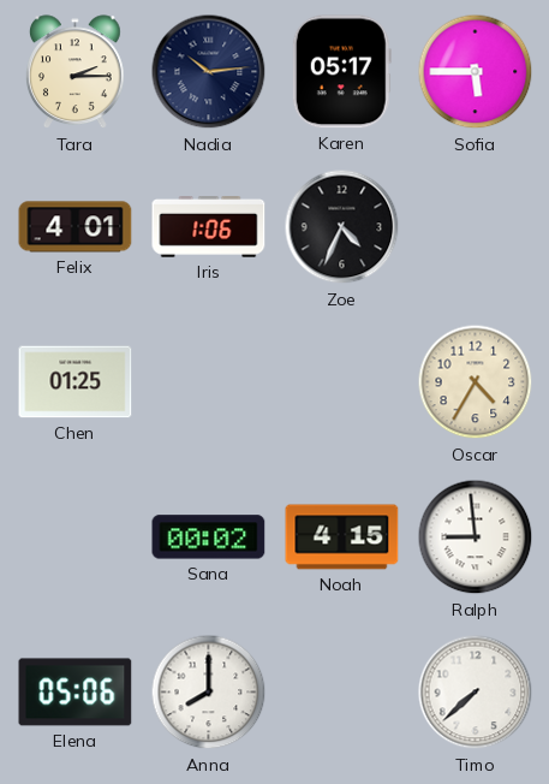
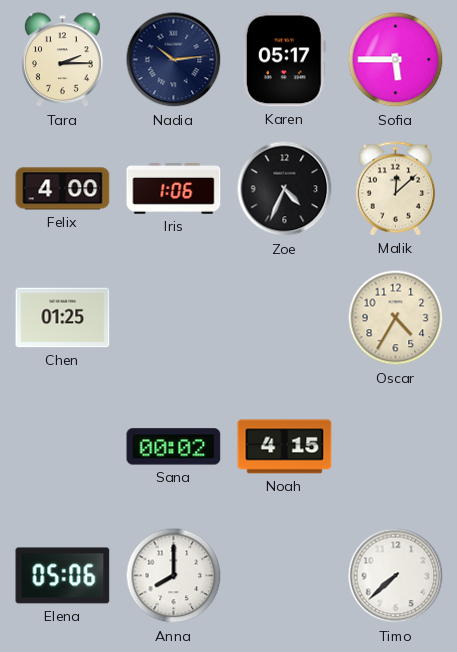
Felix: 4:01 -> 4:00
Malik: none -> 12:08
Ralph: 8:59 -> none
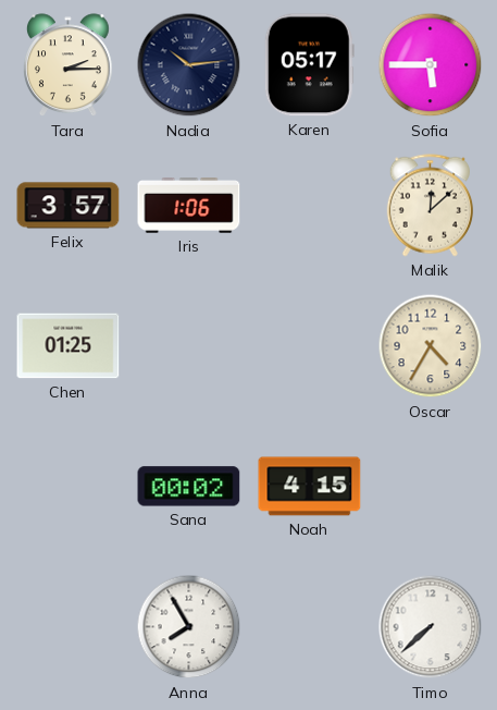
Felix: 4:00 -> 3:57
Zoe: 4:34 -> none
Elena: 05:06 -> none
Anna: 8:00 -> 7:55
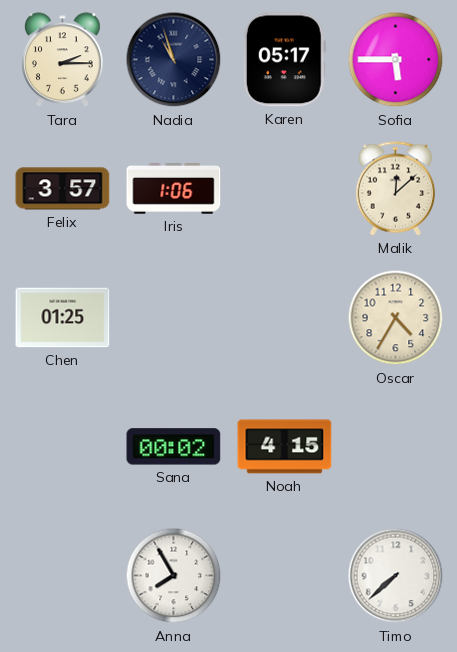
Nadia: 10:14 -> 10:57
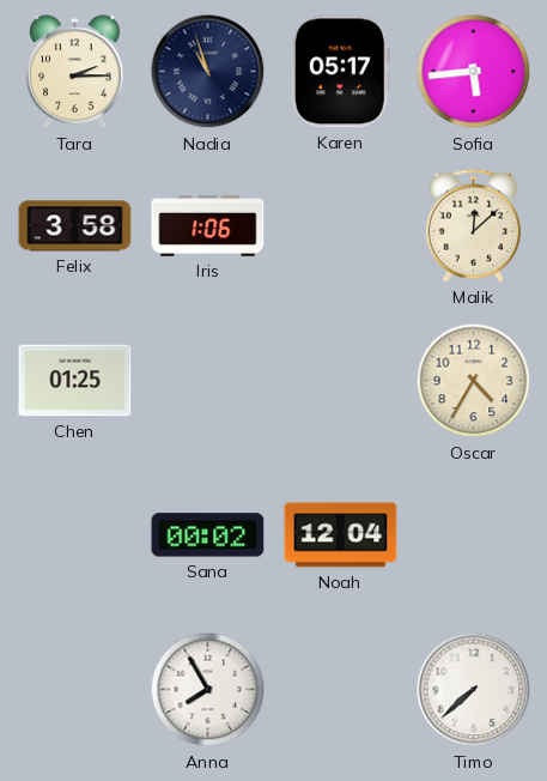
Sofia: 5:45 -> 5:44
Felix: 3:57 -> 3:58
Noah: 4:15 -> 12:04
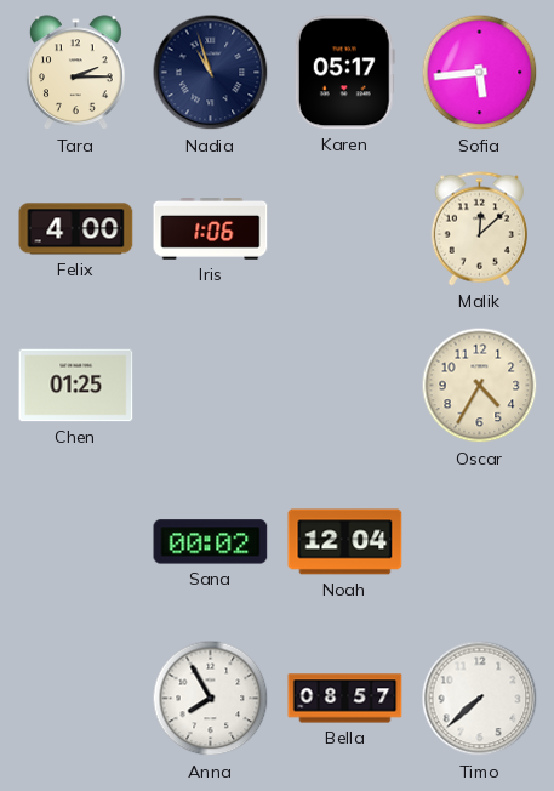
Felix: 3:58 -> 4:00
Bella: none -> 08:57
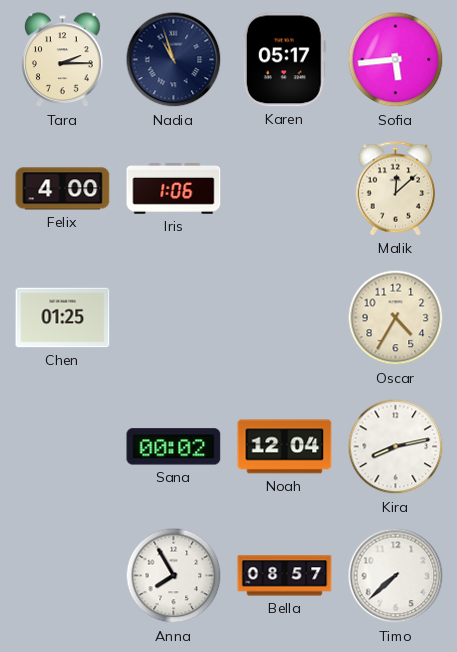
Kira: none -> 8:13
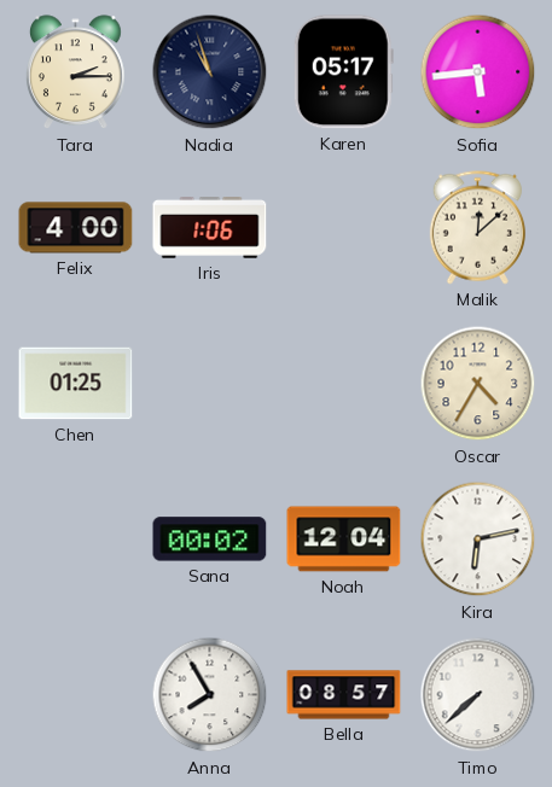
Kira: 8:13 -> 6:13
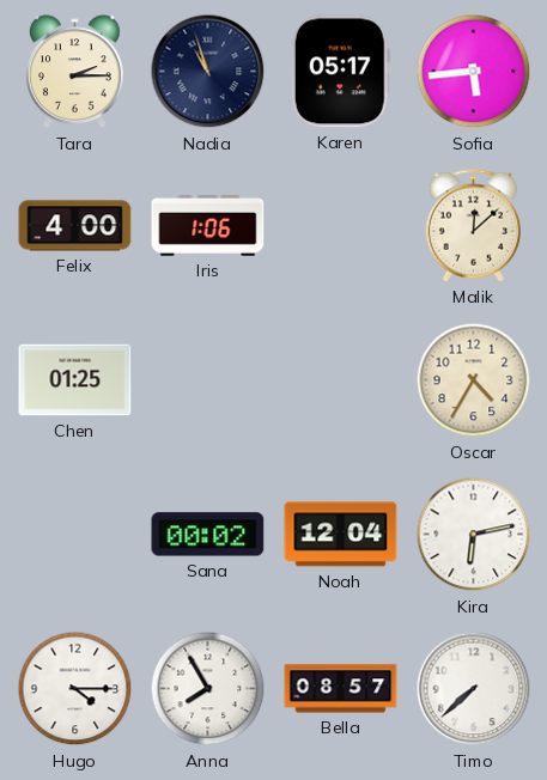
Hugo: none -> 4:15
